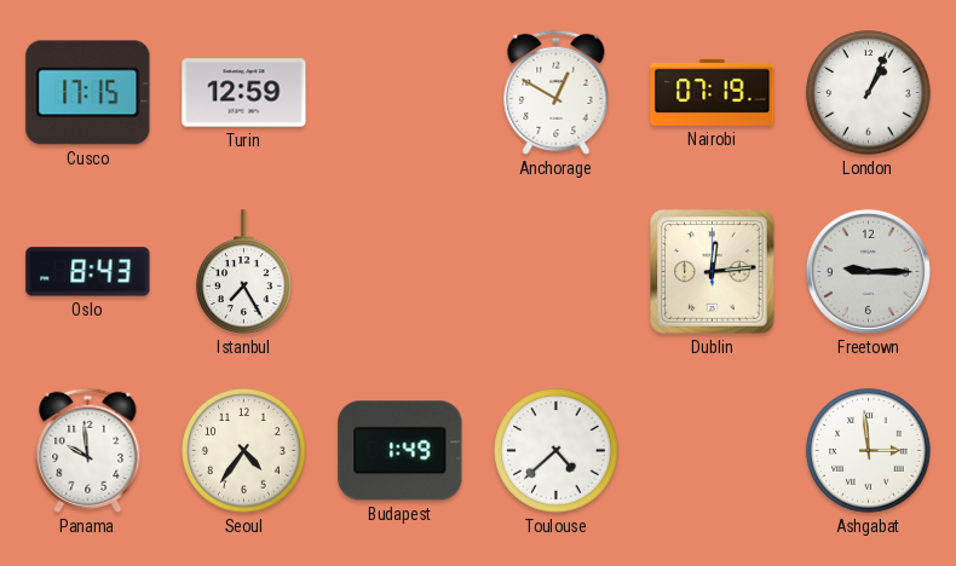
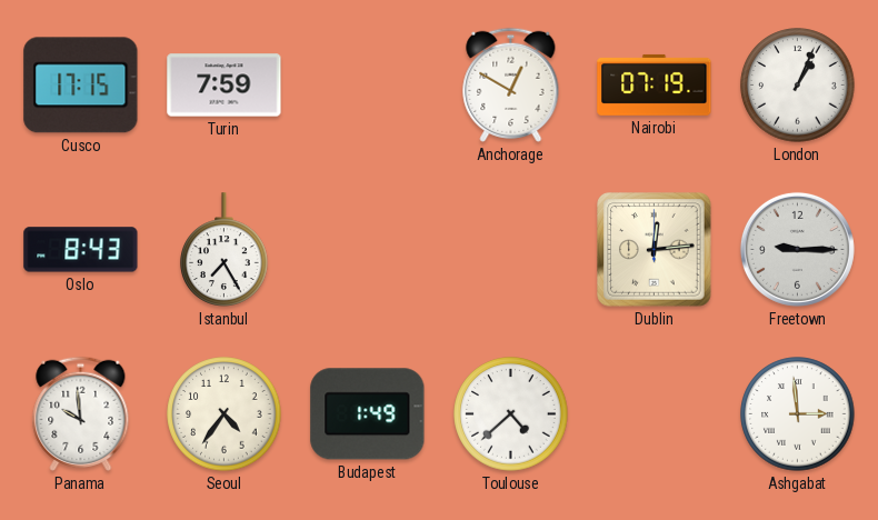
Turin: 12:59 -> 7:59
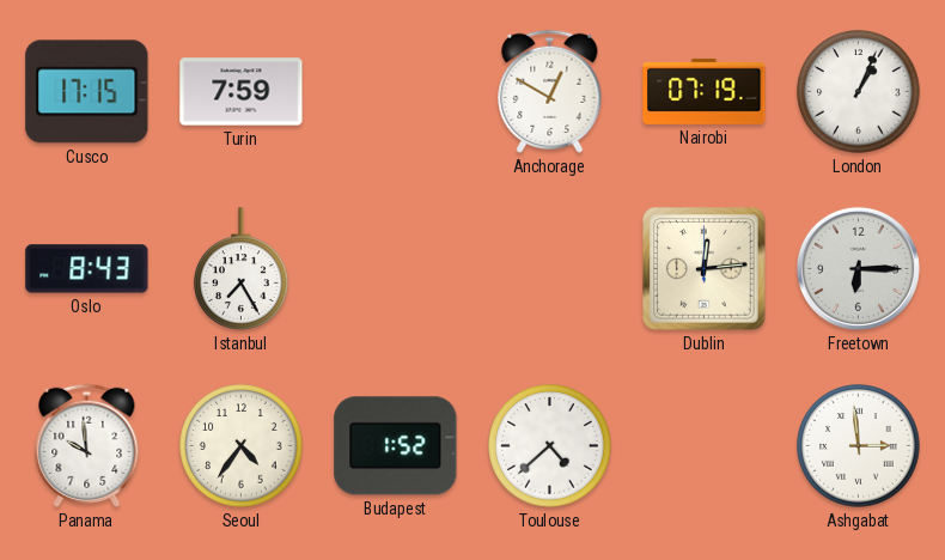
Freetown: 9:15 -> 6:15
Budapest: 1:49 -> 1:52
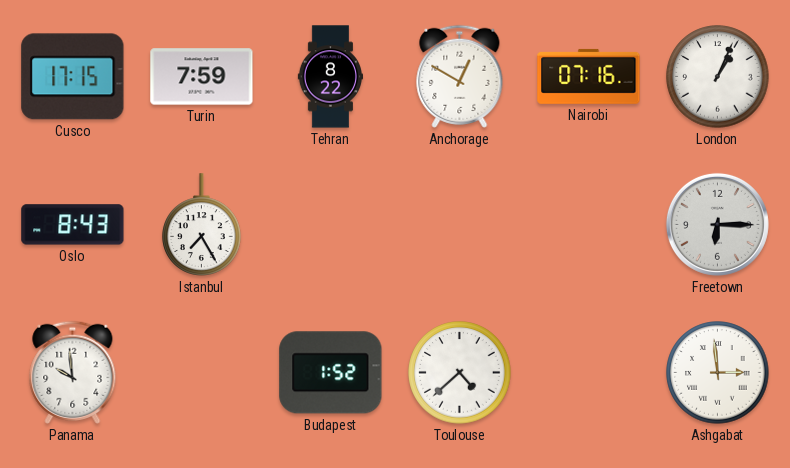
Tehran: none -> 8:22
Nairobi: 07:19 -> 07:16
Dublin: 12:14 -> none
Seoul: 4:36 -> none
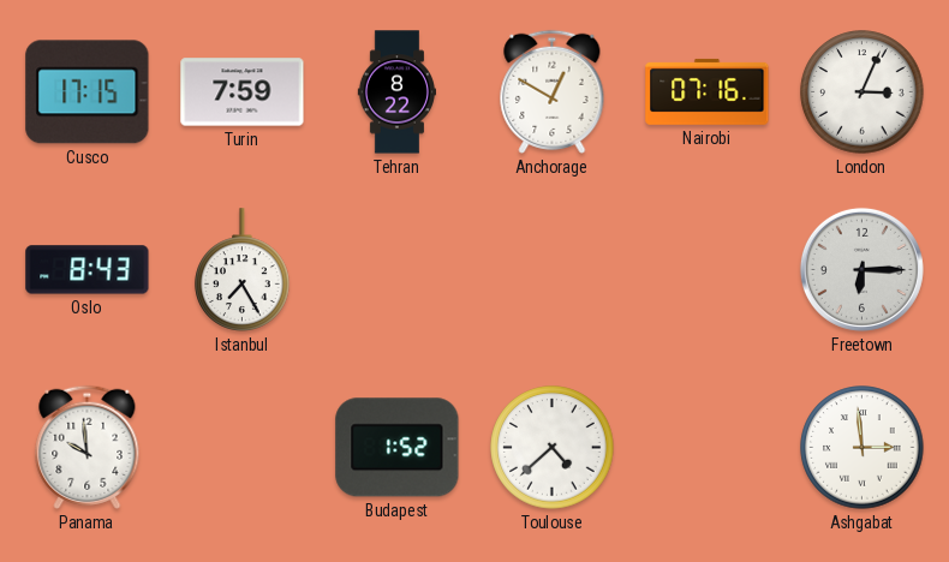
London: 1:04 -> 3:04
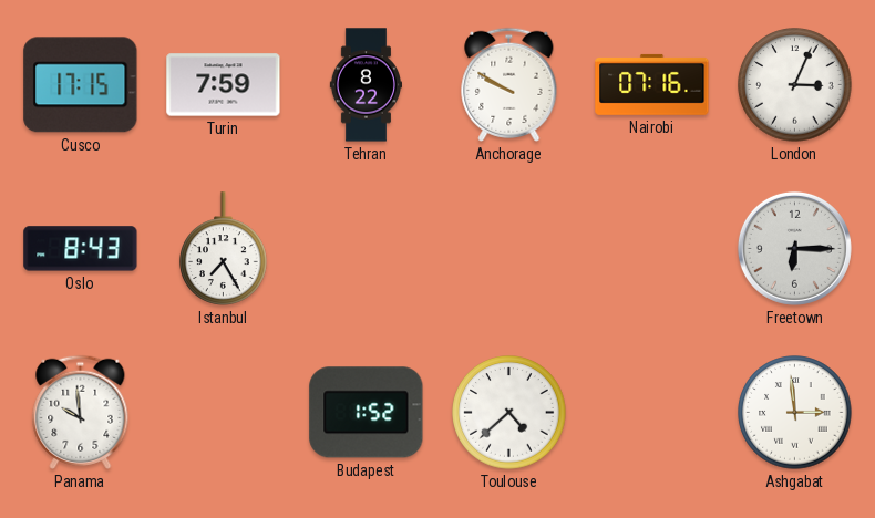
Anchorage: 12:50 -> 9:50
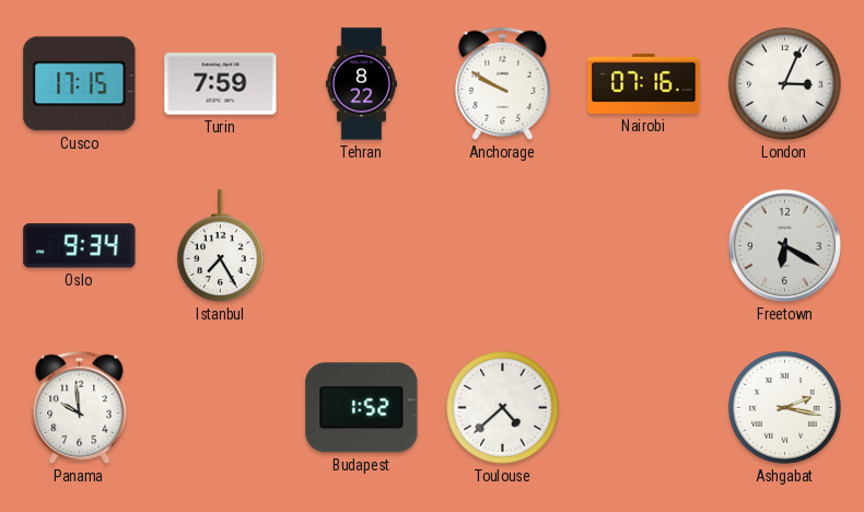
Oslo: 8:43 -> 9:34
Freetown: 6:15 -> 6:20
Ashgabat: 2:59 -> 2:17
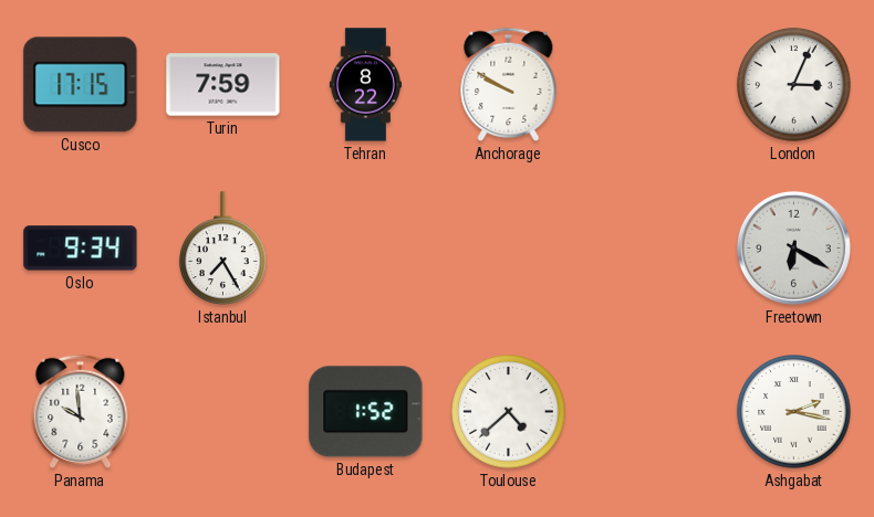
Nairobi: 07:16 -> none
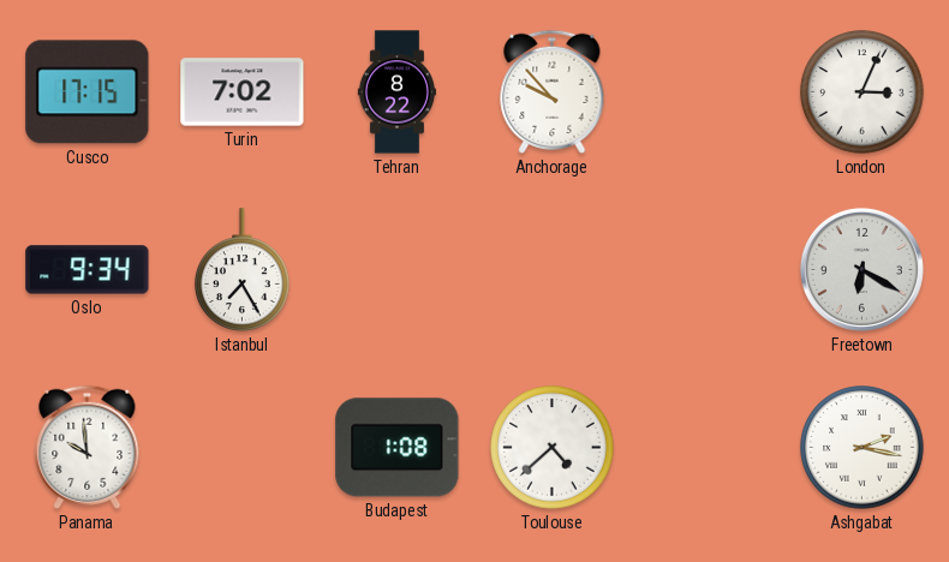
Turin: 7:59 -> 7:02
Anchorage: 9:50 -> 9:53
Budapest: 1:52 -> 1:08
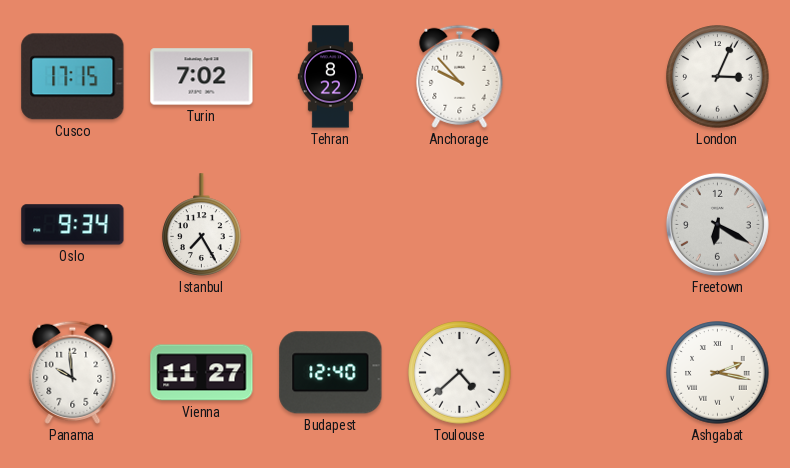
Vienna: none -> 11:27
Budapest: 1:08 -> 12:40
